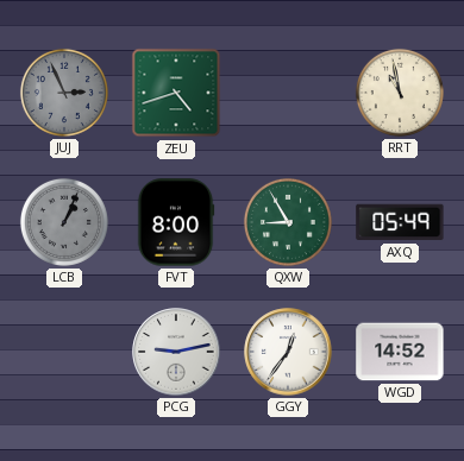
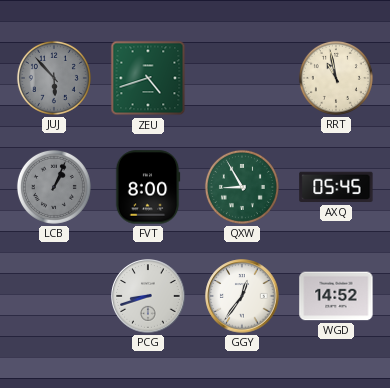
JUJ: 2:56 -> 5:53
AXQ: 05:49 -> 05:45
PCG: 9:13 -> 8:42
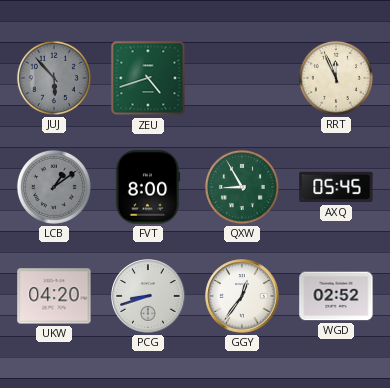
RRT: 10:58 -> 11:56
LCB: 1:04 -> 1:09
UKW: none -> 04:20
WGD: 14:52 -> 02:52
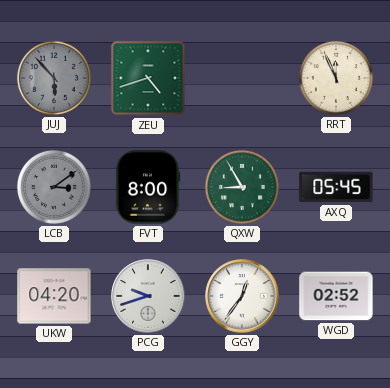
LCB: 1:09 -> 3:09
PCG: 8:42 -> 9:42
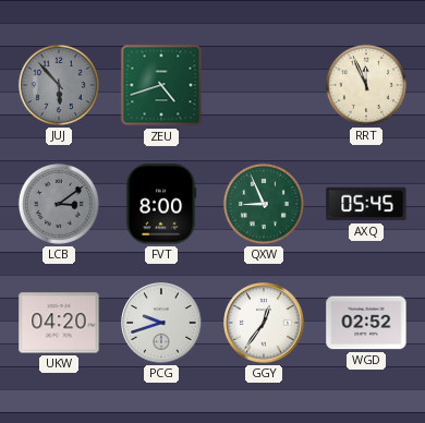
QXW: 8:55 -> 8:56
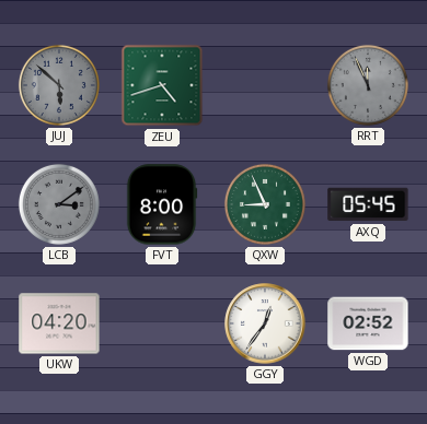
JUJ: 5:53 -> 5:52
RRT dial: cream -> grey
PCG: 9:42 -> none
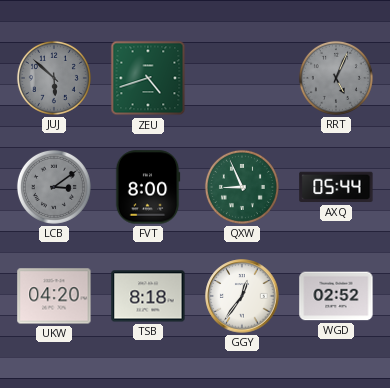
RRT: 11:56 -> 5:04
AXQ: 05:45 -> 05:44
TSB: none -> 8:18
